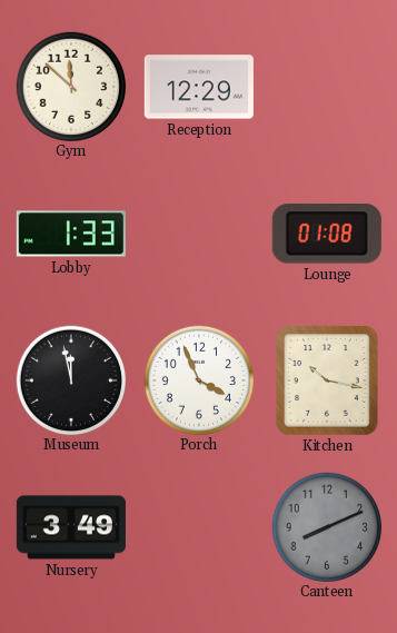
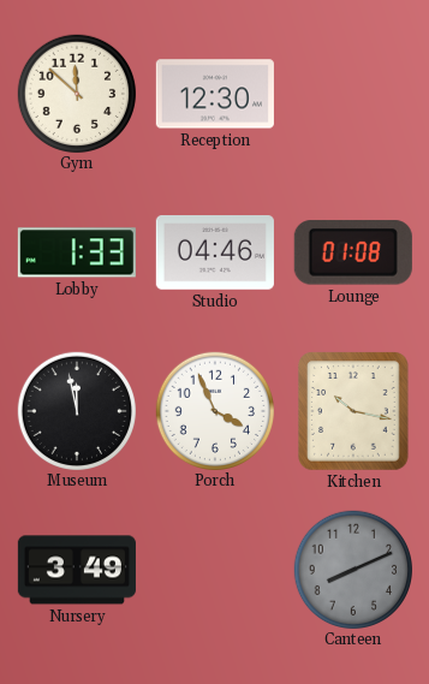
Reception: 12:29 -> 12:30
Studio: none -> 04:46
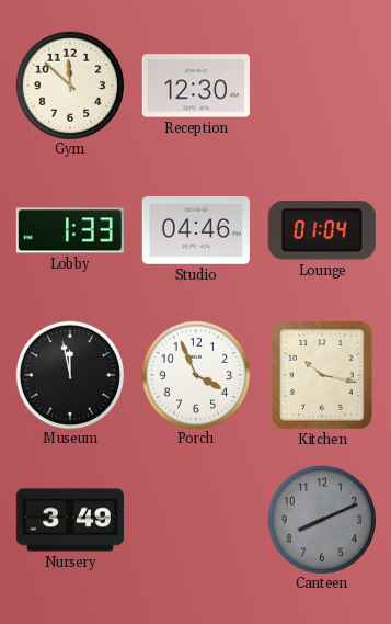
Lounge: 01:08 -> 01:04
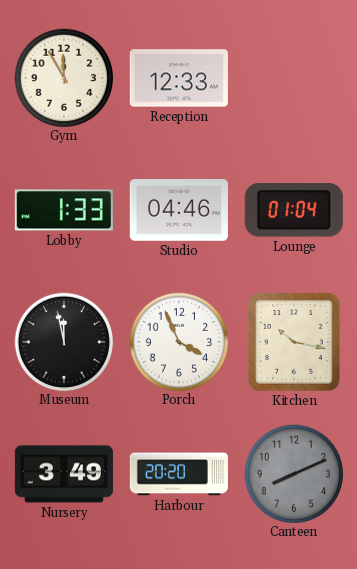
Gym: 11:52 -> 11:55
Reception: 12:30 -> 12:33
Harbour: none -> 20:20
